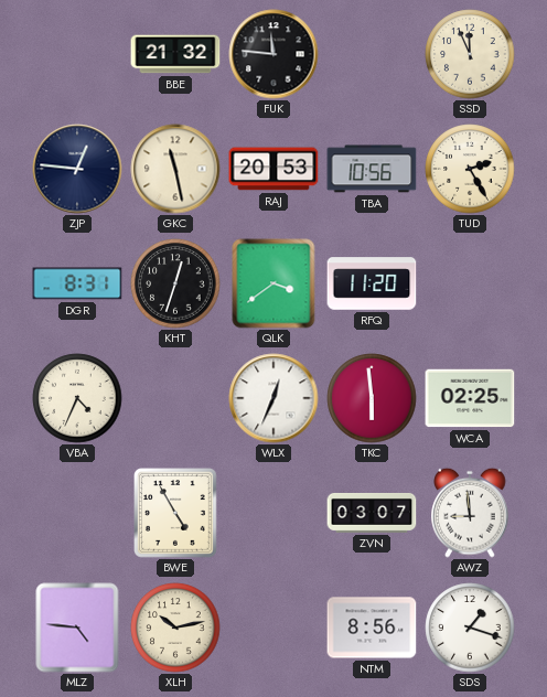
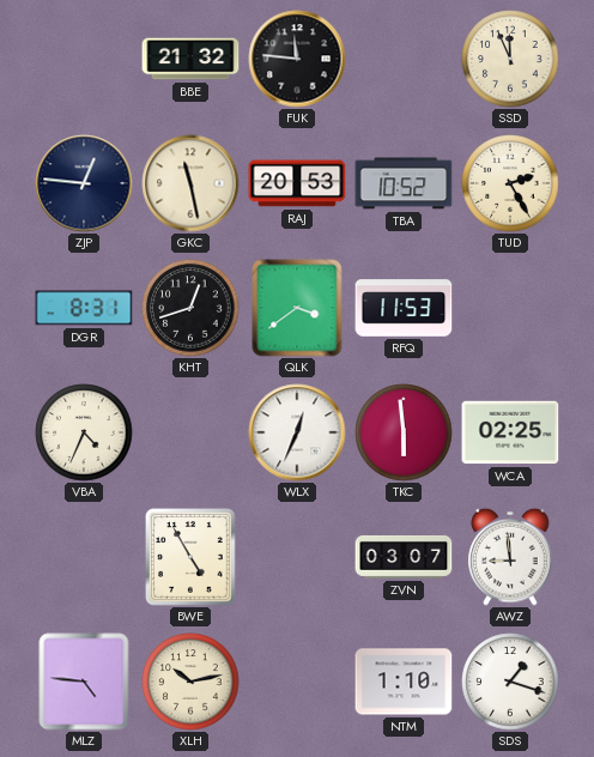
TBA: 10:56 -> 10:52
KHT: 12:33 -> 12:42
RFQ: 11:20 -> 11:53
NTM: 8:56 -> 1:10
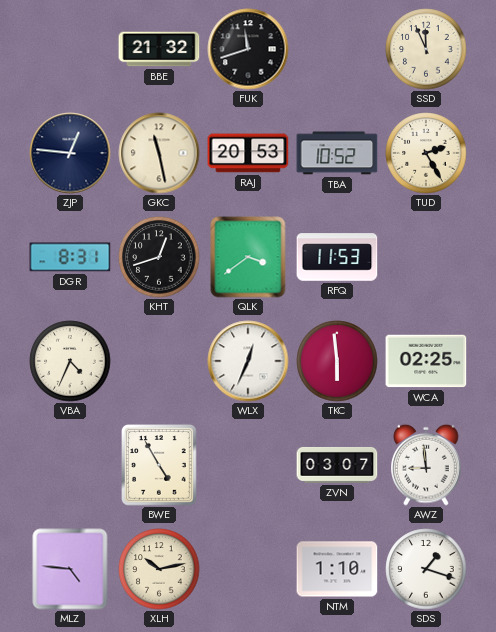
FUK: 11:46 -> 11:42
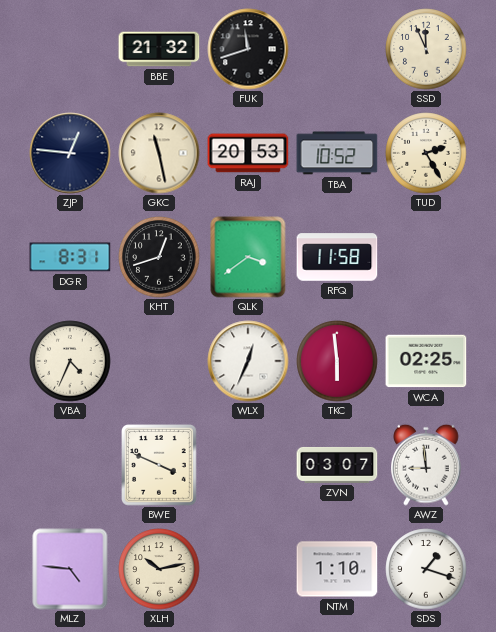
RFQ: 11:53 -> 11:58
BWE: 4:55 -> 3:49
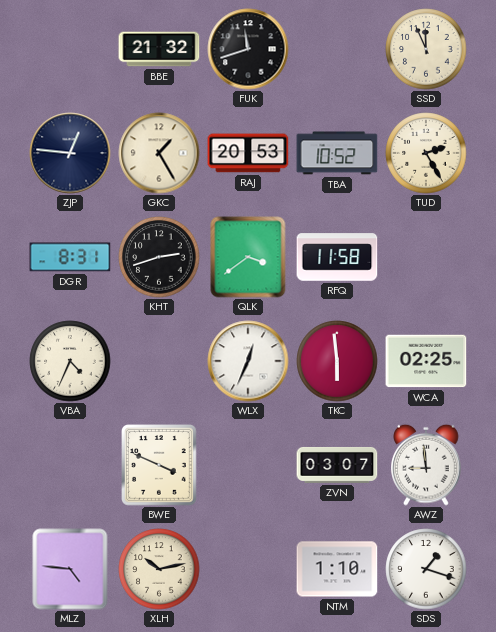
GKC: 11:28 -> 1:25
KHT: 12:42 -> 2:42
